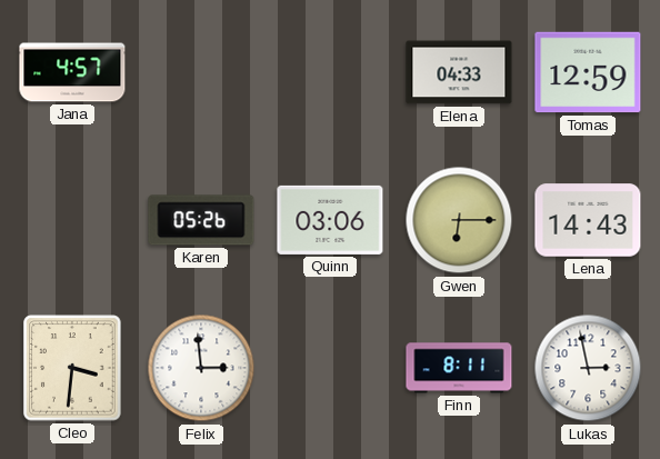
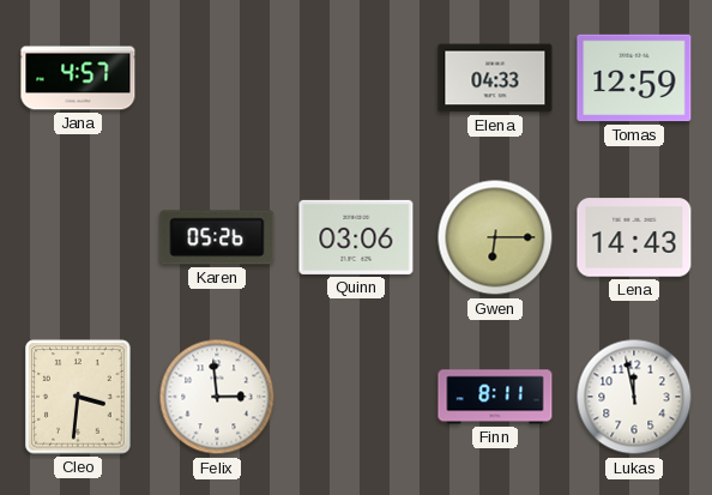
Lukas: 2:58 -> 11:58
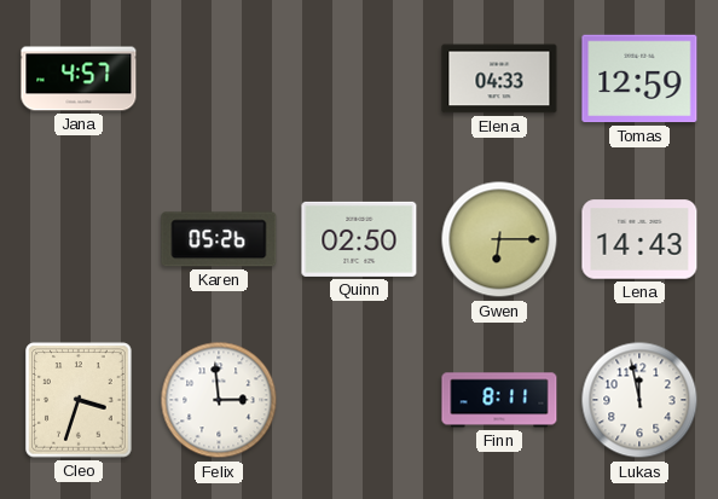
Quinn: 03:06 -> 02:50
Cleo: 3:31 -> 3:33
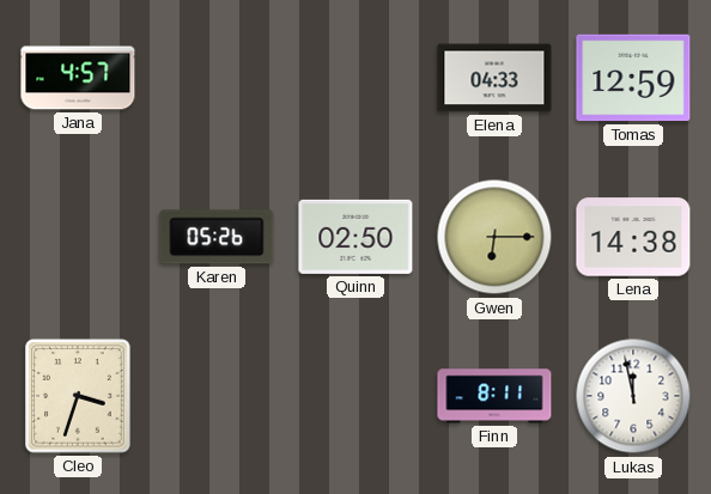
Lena: 14:43 -> 14:38
Felix: 2:59 -> none
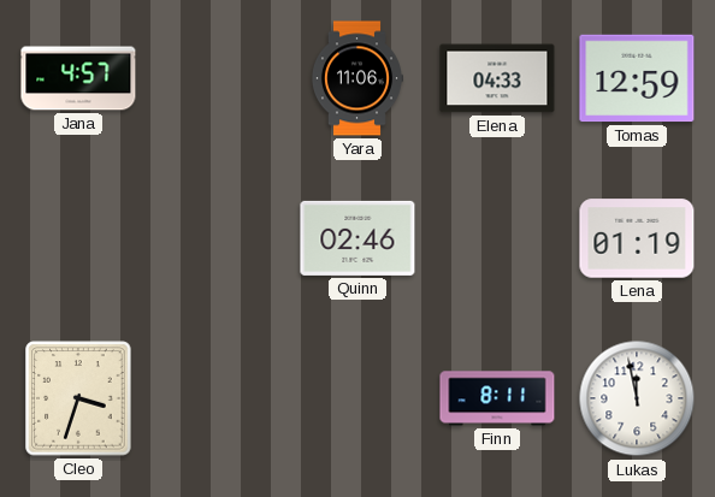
Yara: none -> 11:06
Karen: 05:26 -> none
Quinn: 02:50 -> 02:46
Gwen: 6:15 -> none
Lena: 14:38 -> 01:19
